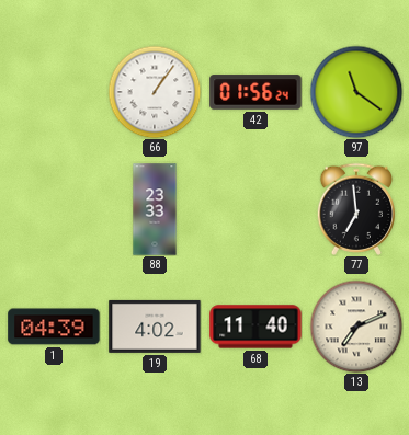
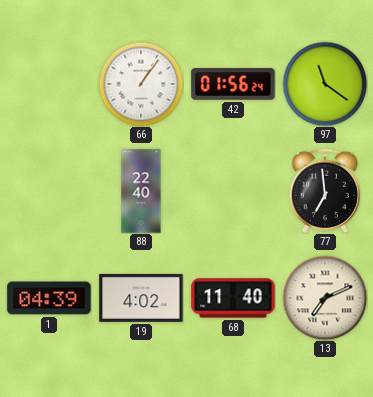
88: 23:33 -> 22:40
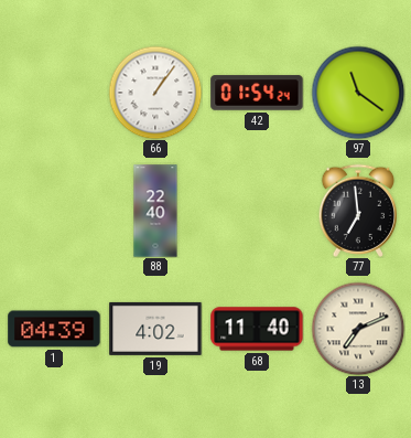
42: 01:56 -> 01:54
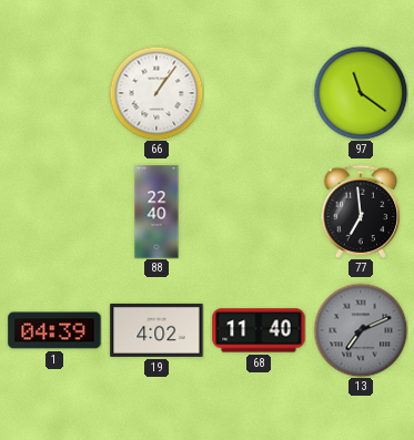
42: 01:54 -> none
13 dial: cream -> grey
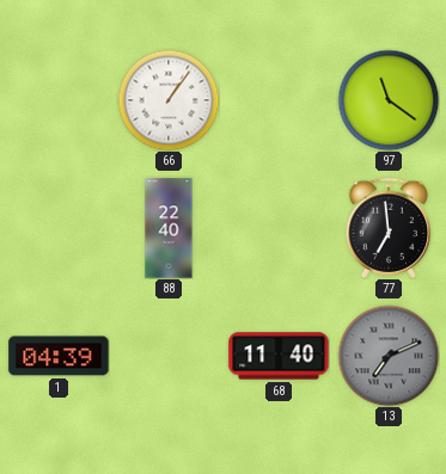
19: 4:02 -> none
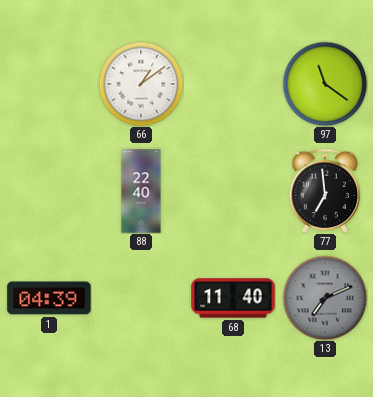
66: 1:06 -> 1:09
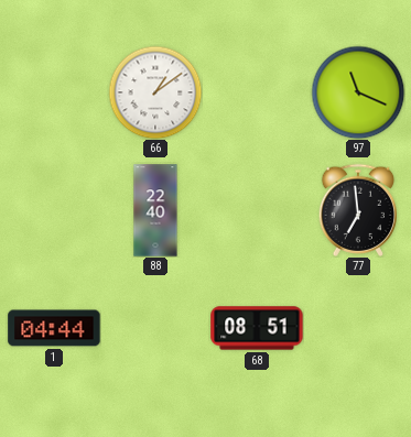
97: 11:21 -> 11:19
1: 04:39 -> 04:44
68: 11:40 -> 08:51
13: 7:11 -> none
